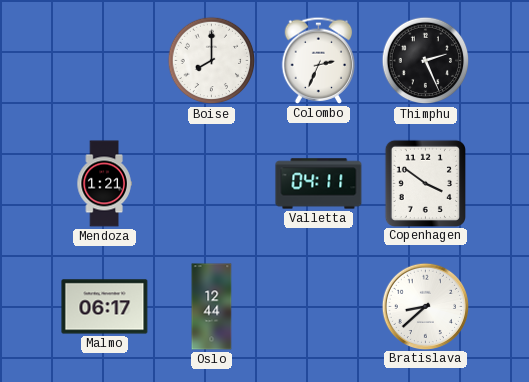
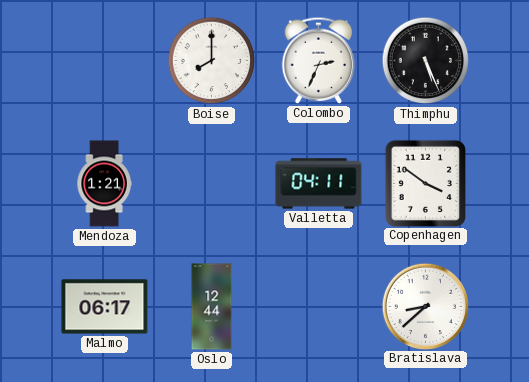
Thimphu: 2:26 -> 5:26
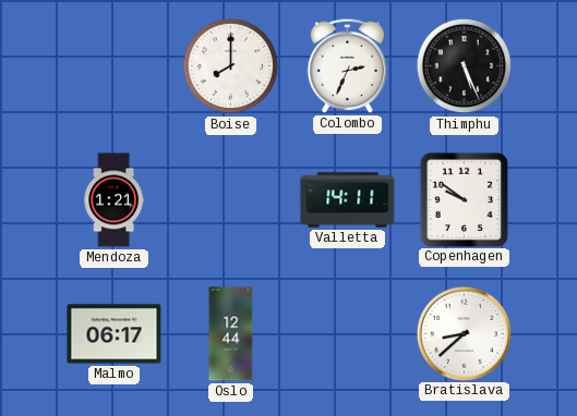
Valletta: 04:11 -> 14:11
Copenhagen: 3:51 -> 9:51
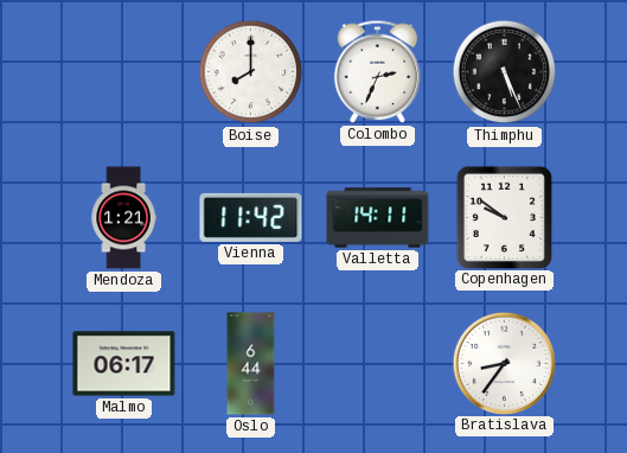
Vienna: none -> 11:42
Oslo: 12:44 -> 6:44
Bratislava: 8:38 -> 8:36
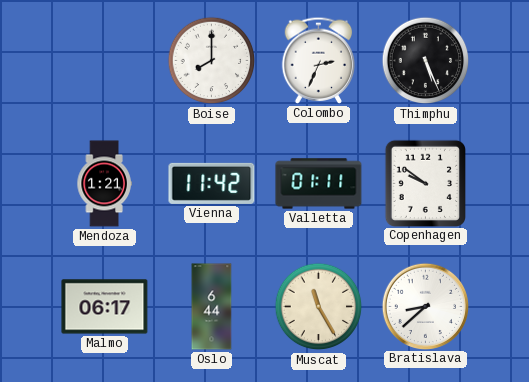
Valletta: 14:11 -> 01:11
Muscat: none -> 11:25
Bratislava: 8:36 -> 8:38
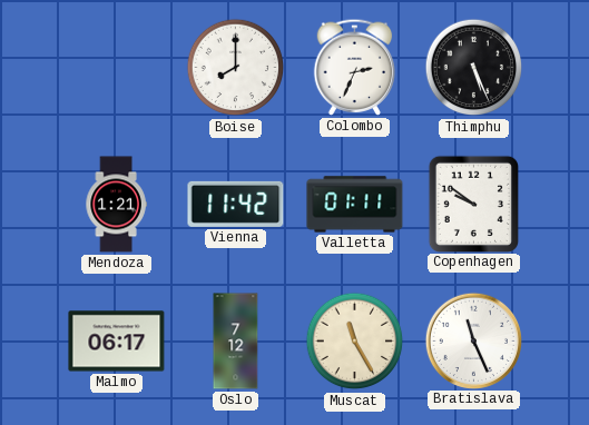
Oslo: 6:44 -> 7:12
Bratislava: 8:38 -> 11:26
